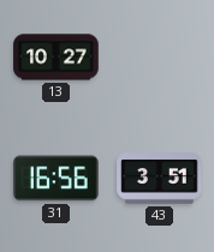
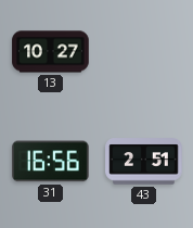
43: 3:51 -> 2:51
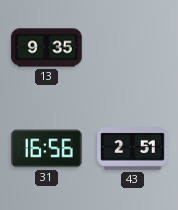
13: 10:27 -> 9:35
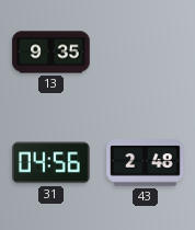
31: 16:56 -> 04:56
43: 2:51 -> 2:48
